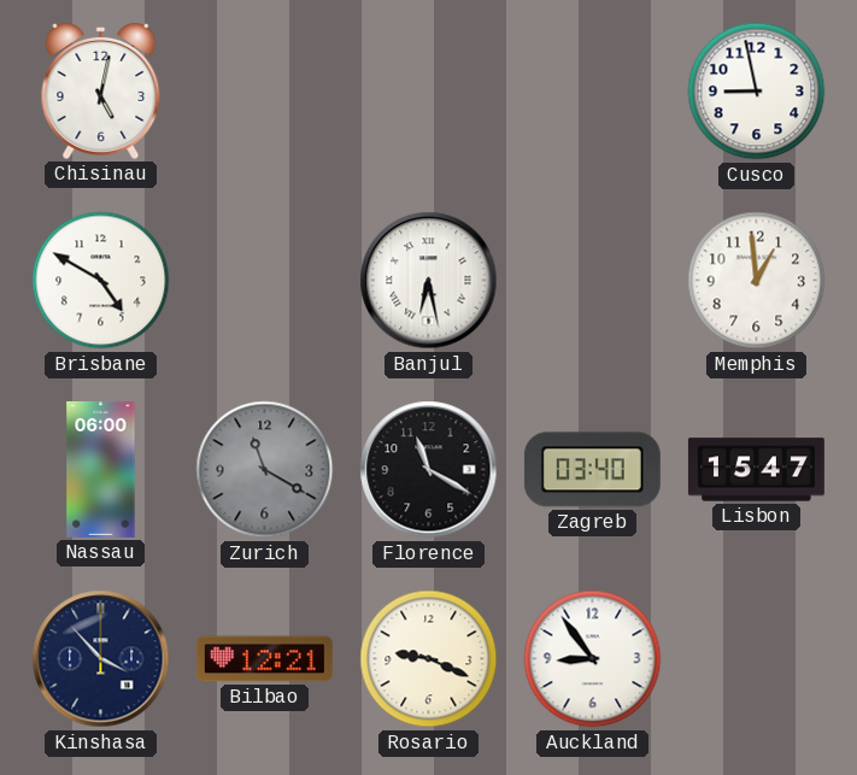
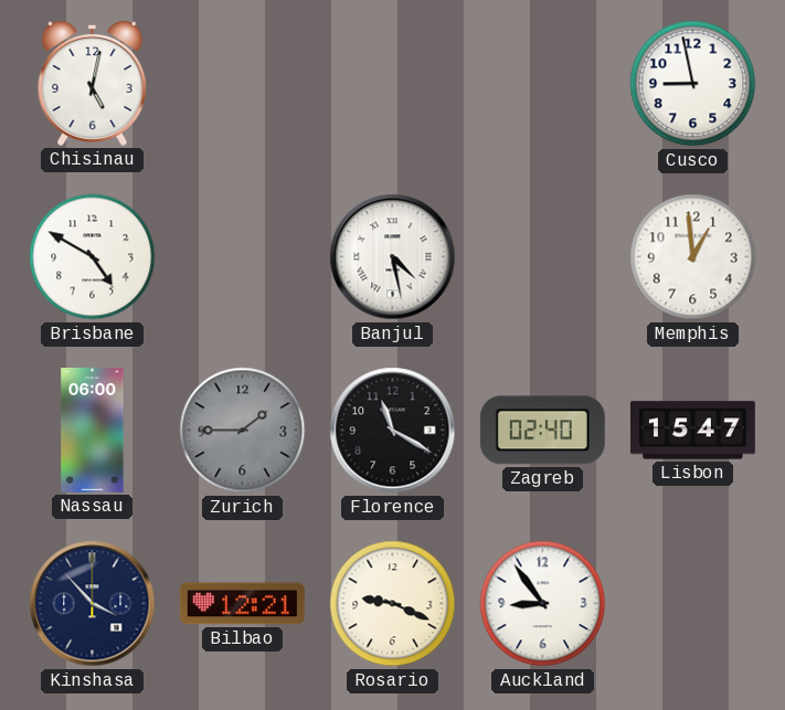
Banjul: 6:28 -> 4:28
Zurich: 11:20 -> 1:45
Zagreb: 03:40 -> 02:40
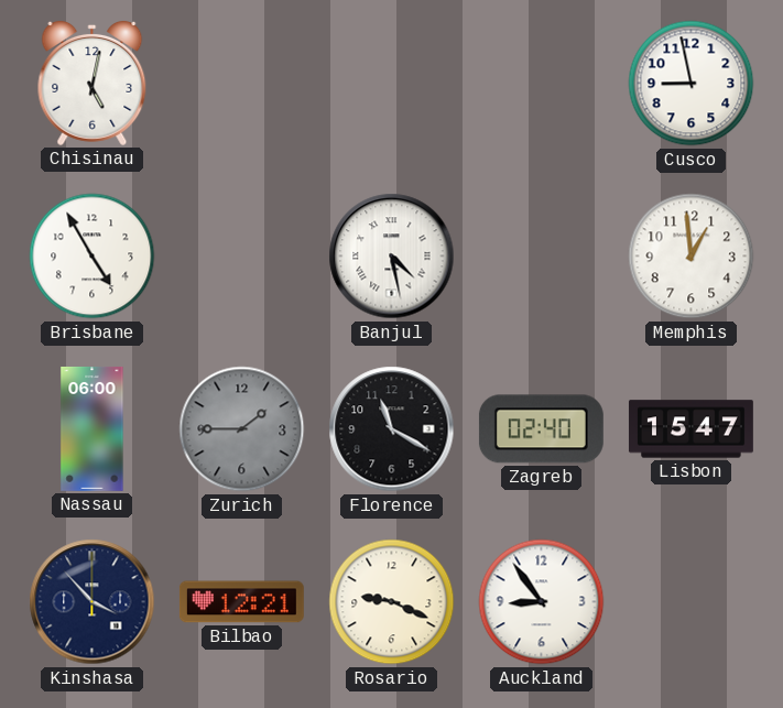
Brisbane: 4:50 -> 4:55
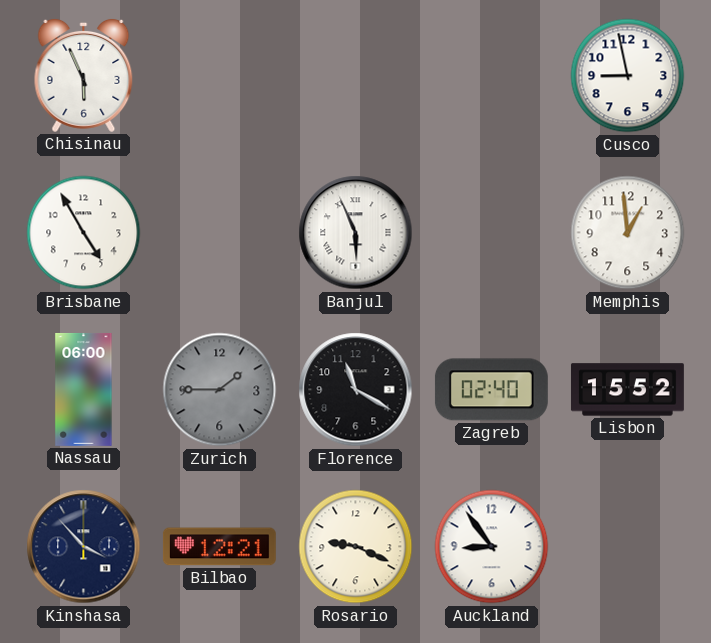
Chisinau: 5:02 -> 5:56
Banjul: 4:28 -> 5:56
Lisbon: 15:47 -> 15:52
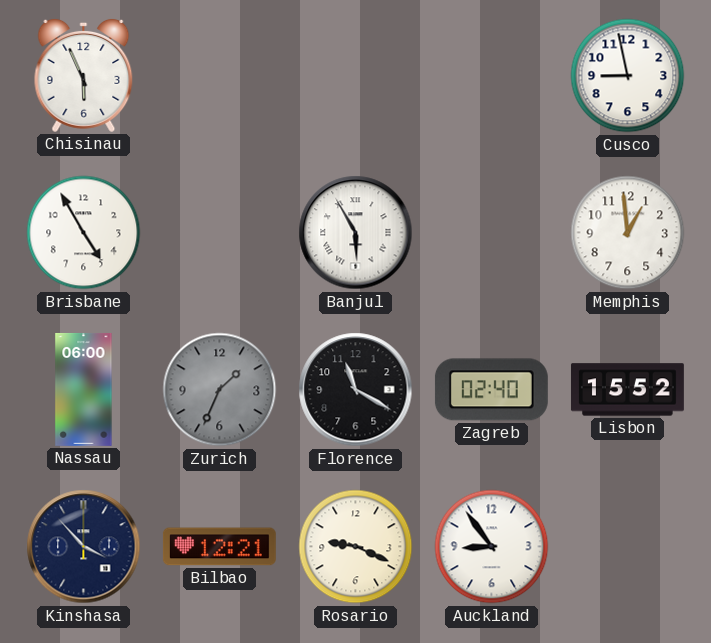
Banjul: 5:56 -> 5:55
Zurich: 1:45 -> 1:34
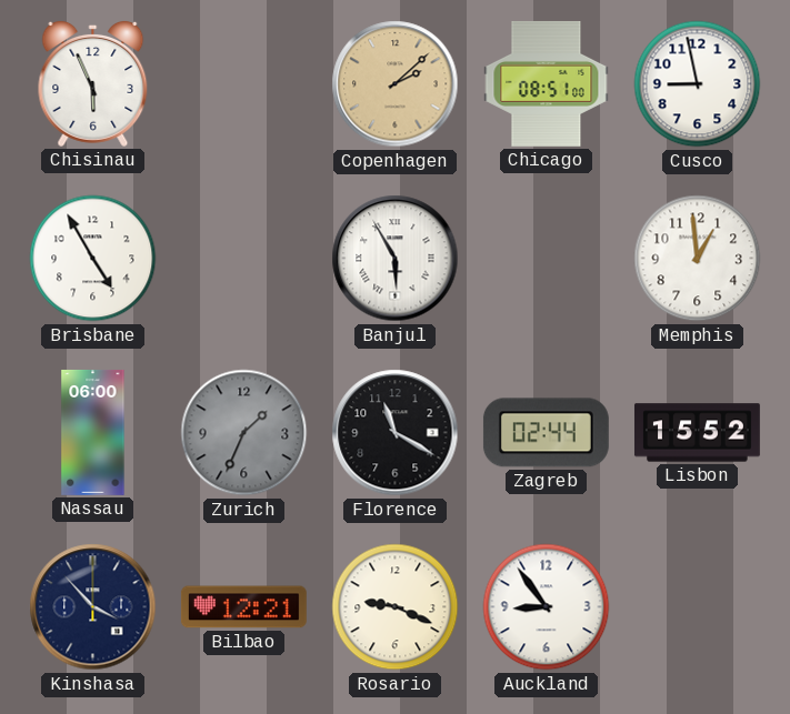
Copenhagen: none -> 2:08
Chicago: none -> 08:51
Zagreb: 02:40 -> 02:44
